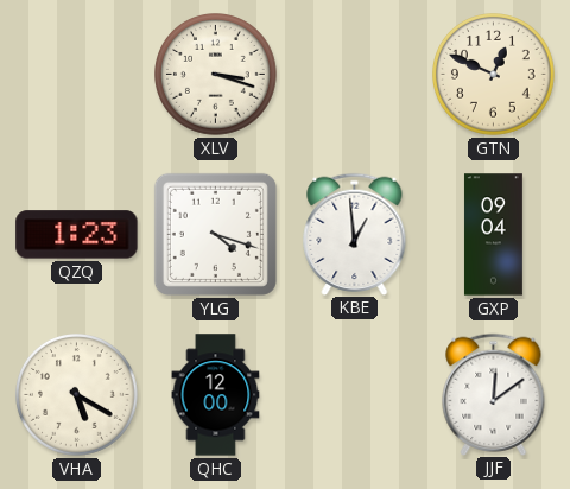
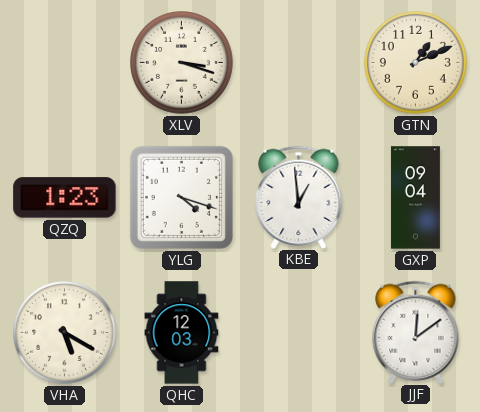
GTN: 12:49 -> 1:11
QHC: 12:00 -> 12:03
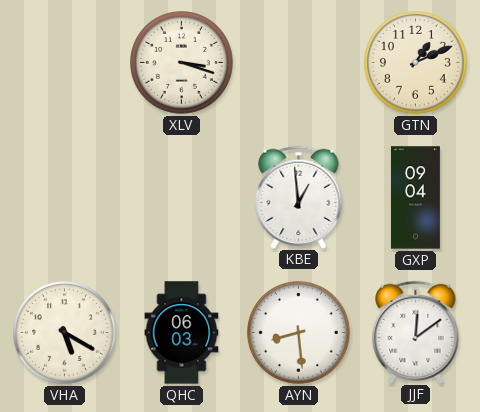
QZQ: 1:23 -> none
YLG: 4:18 -> none
QHC: 12:03 -> 06:03
AYN: none -> 8:29
